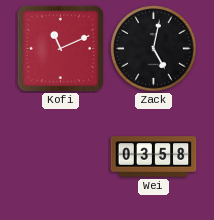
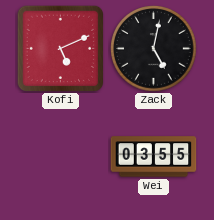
Kofi: 11:11 -> 5:11
Wei: 03:58 -> 03:55
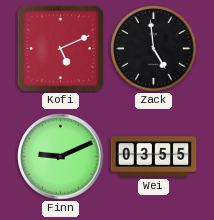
Zack: 5:02 -> 4:59
Finn: none -> 9:11
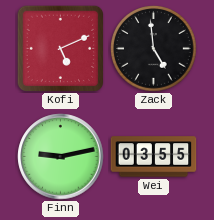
Finn: 9:11 -> 9:13
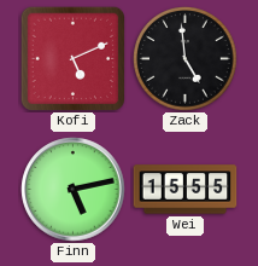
Finn: 9:13 -> 5:13
Wei: 03:55 -> 15:55
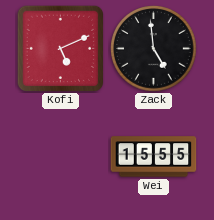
Finn: 5:13 -> none
